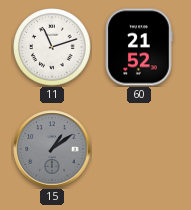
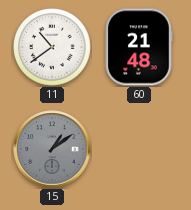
11: 11:12 -> 10:39
60: 21:52 -> 21:48
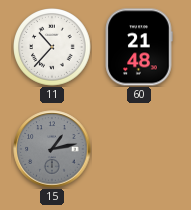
11: 10:39 -> 10:37
15: 1:09 -> 1:13
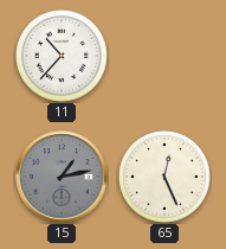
60: 21:48 -> none
65: none -> 12:26
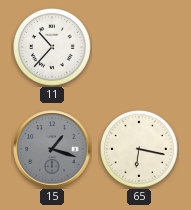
15: 1:13 -> 1:18
65: 12:26 -> 6:17
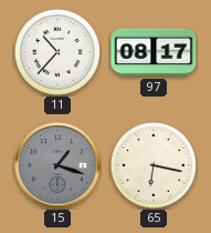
97: none -> 08:17
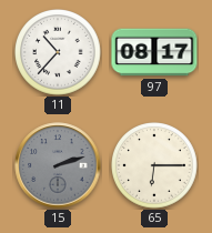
15: 1:18 -> 2:12
65: 6:17 -> 6:15
